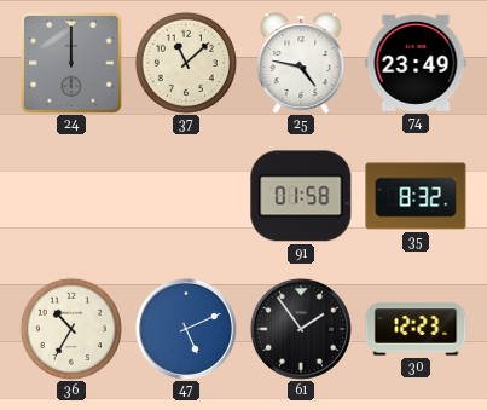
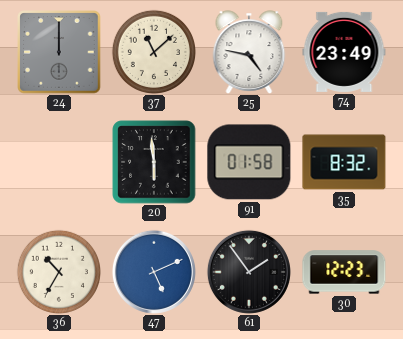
20: none -> 5:59
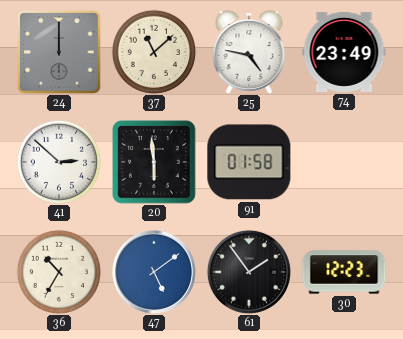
41: none -> 2:52
35: 8:32 -> none
47: 5:11 -> 5:09
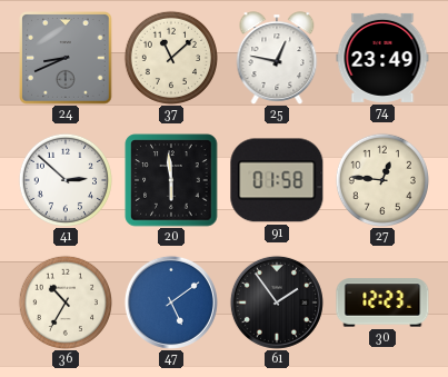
24: 12:00 -> 8:41
25: 4:47 -> 12:47
27: none -> 12:46
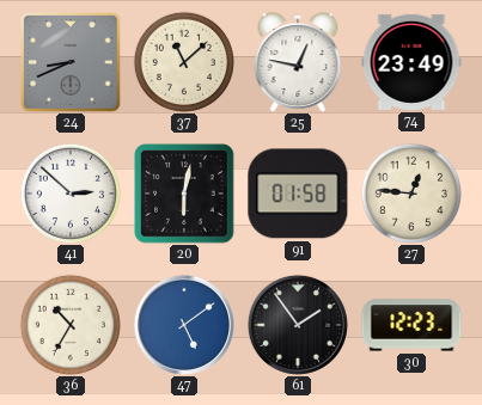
20: 5:59 -> 6:02
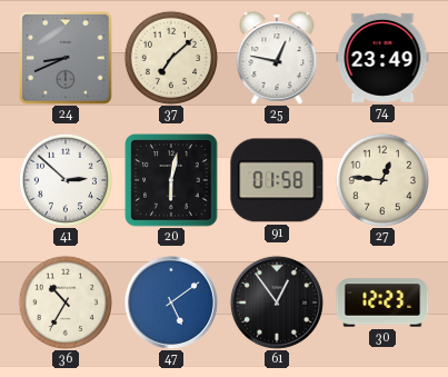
37: 11:08 -> 7:08
61: 1:54 -> 12:54
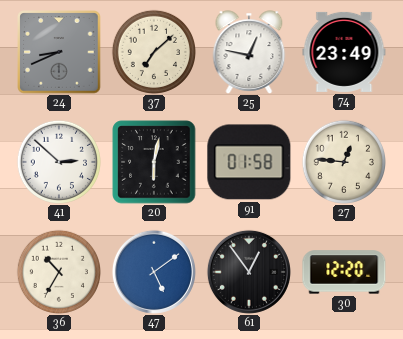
30: 12:23 -> 12:20
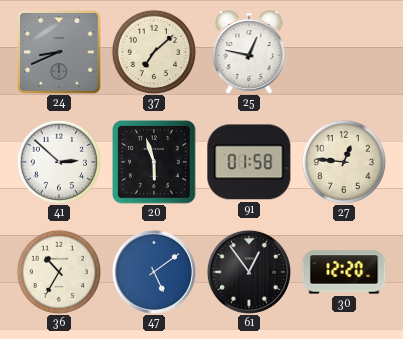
74: 23:49 -> none
20: 6:02 -> 5:57
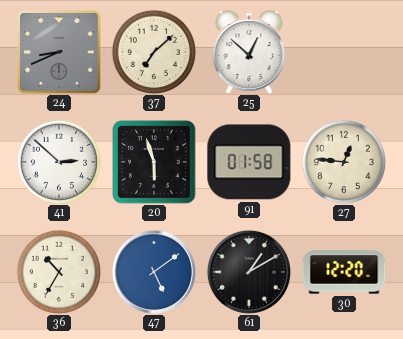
25: 12:47 -> 12:52
61: 12:54 -> 1:10
